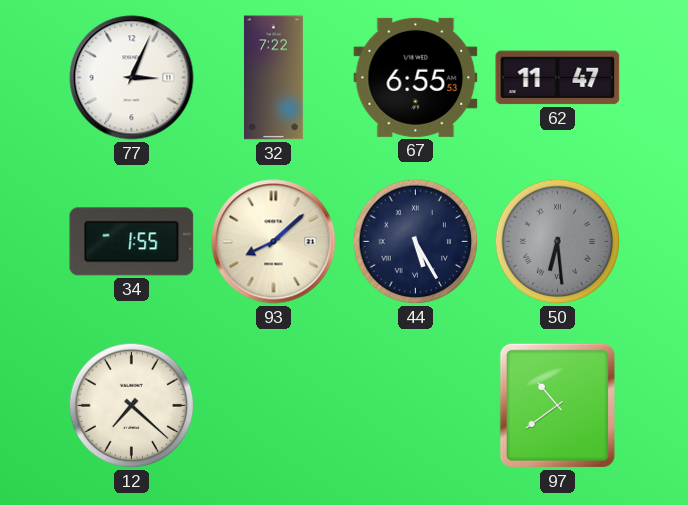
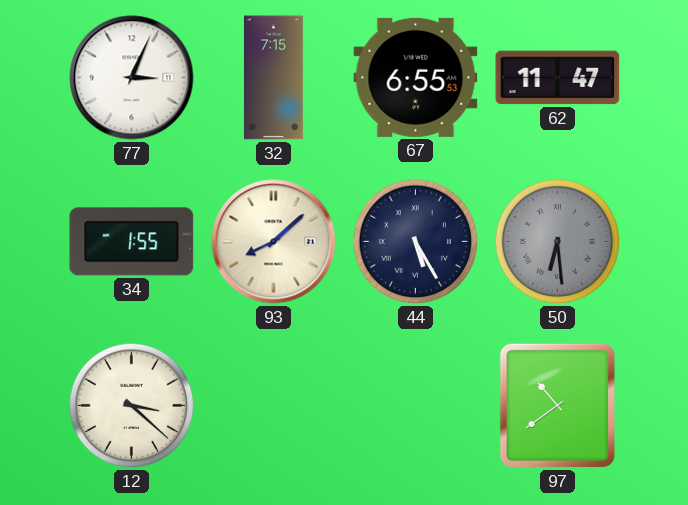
32: 7:22 -> 7:15
12: 7:22 -> 3:22
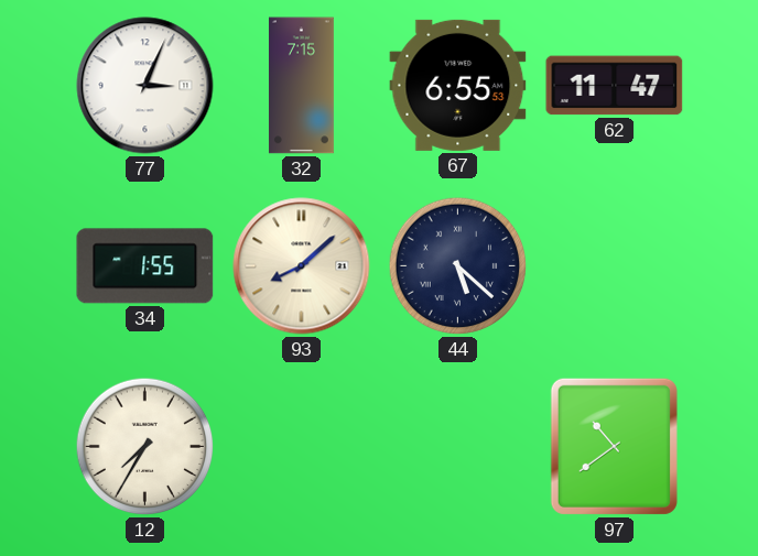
44: 5:25 -> 5:22
50: 6:29 -> none
12: 3:22 -> 7:35
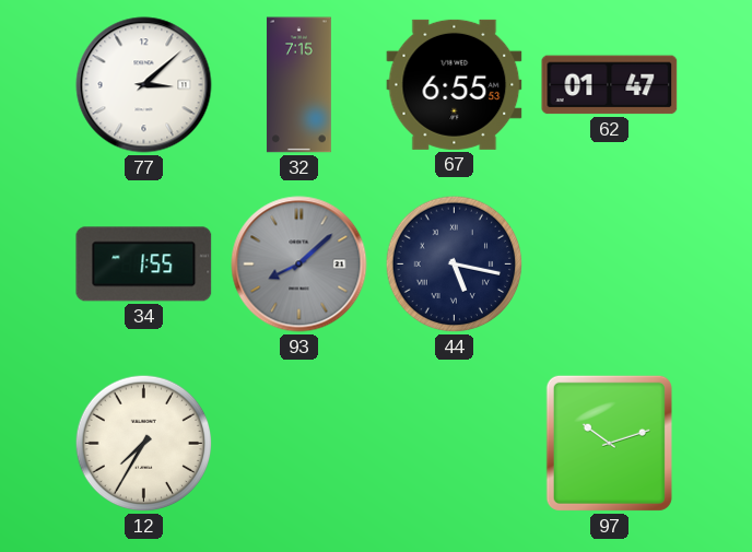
77: 3:04 -> 3:08
62: 11:47 -> 01:47
93 dial: cream -> grey
44: 5:22 -> 5:17
97: 10:39 -> 10:12
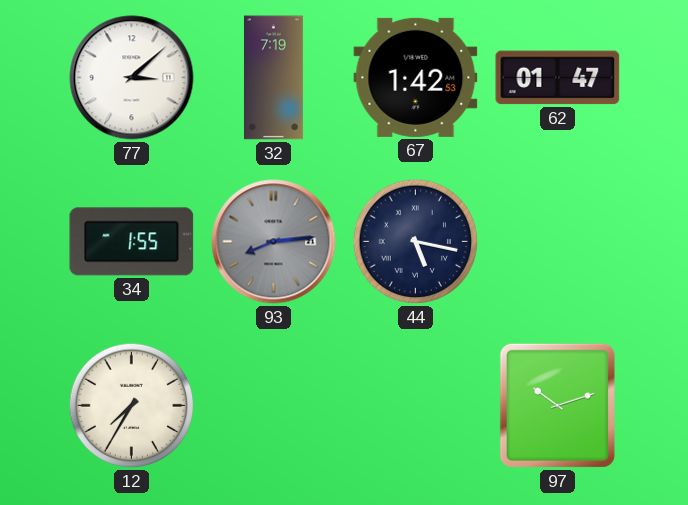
32: 7:15 -> 7:19
67: 6:55 -> 1:42
93: 8:08 -> 8:14
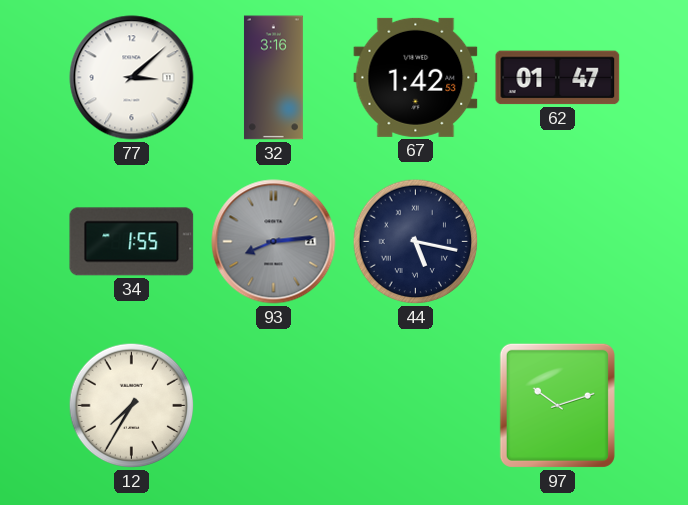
32: 7:19 -> 3:16
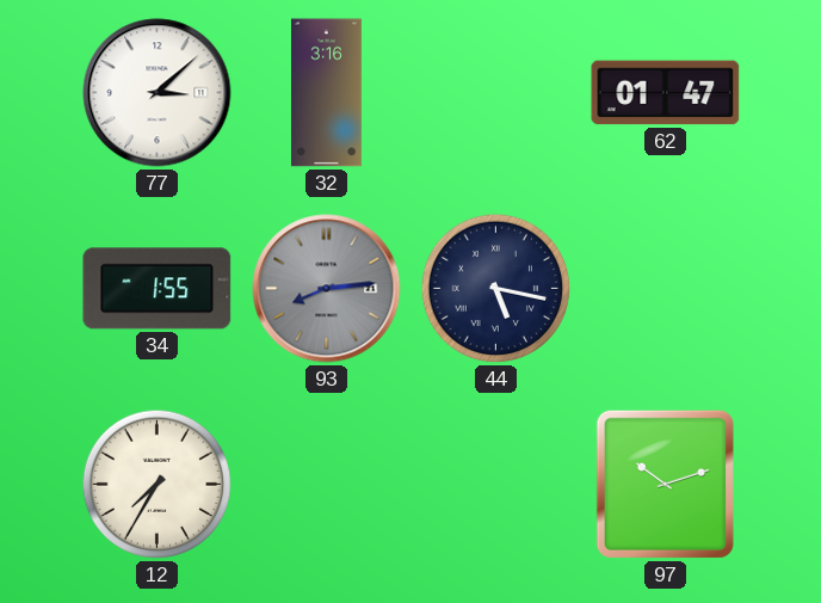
67: 1:42 -> none
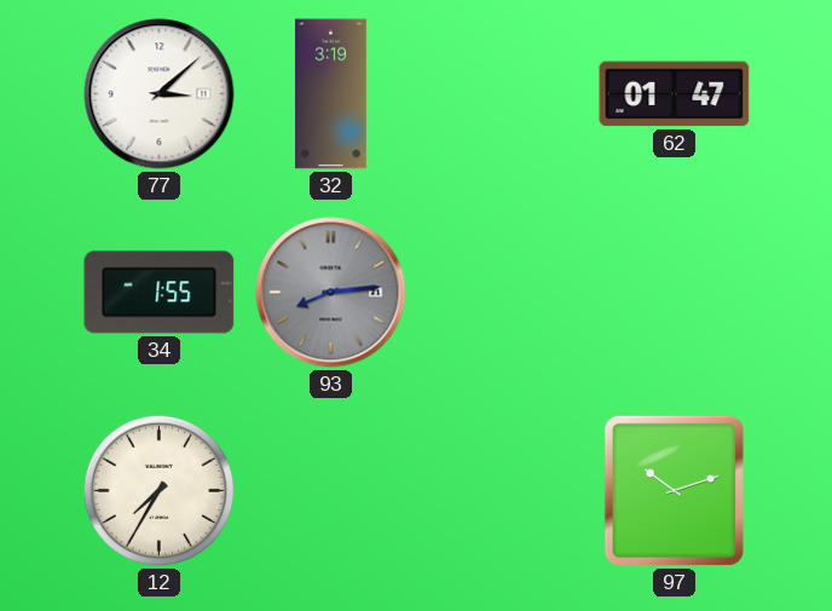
32: 3:16 -> 3:19
44: 5:17 -> none
